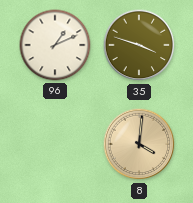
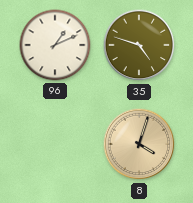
35: 3:48 -> 4:48
8: 4:01 -> 4:03
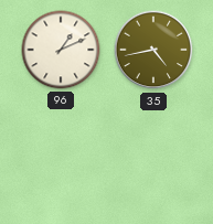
35: 4:48 -> 4:43
8: 4:03 -> none
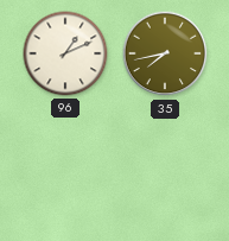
35: 4:43 -> 7:43
